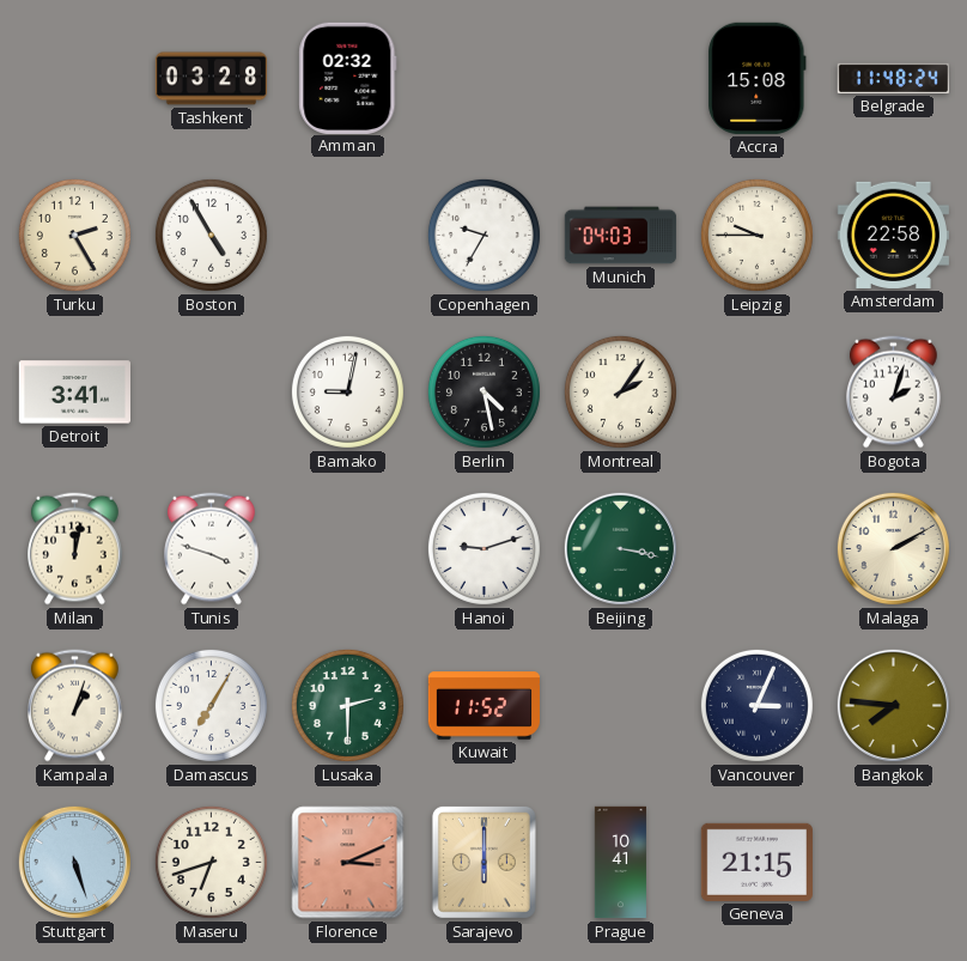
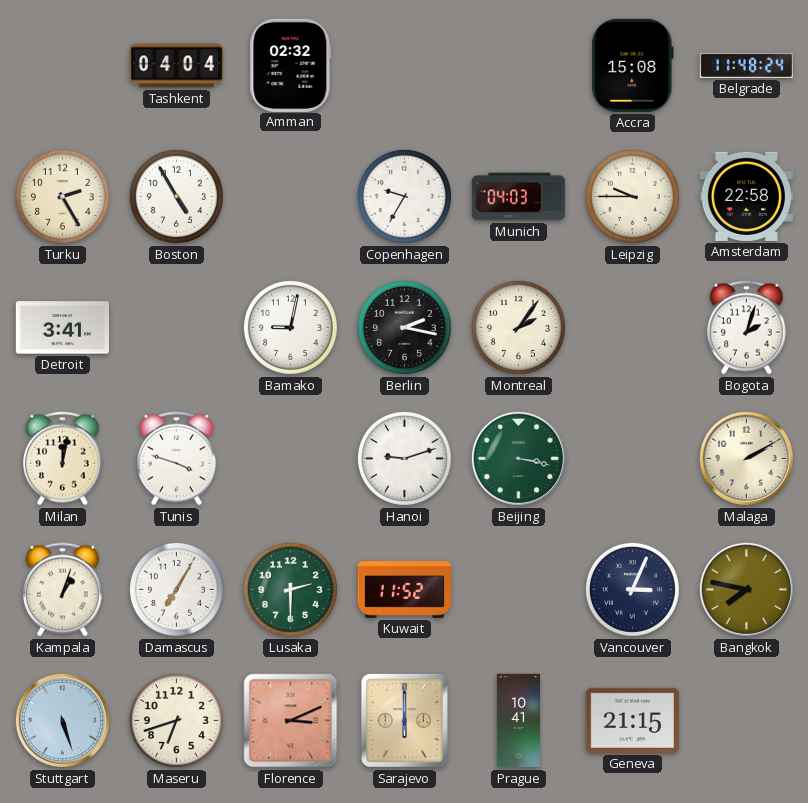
Tashkent: 03:28 -> 04:04
Berlin: 4:28 -> 2:17
Bangkok: 7:46 -> 7:47
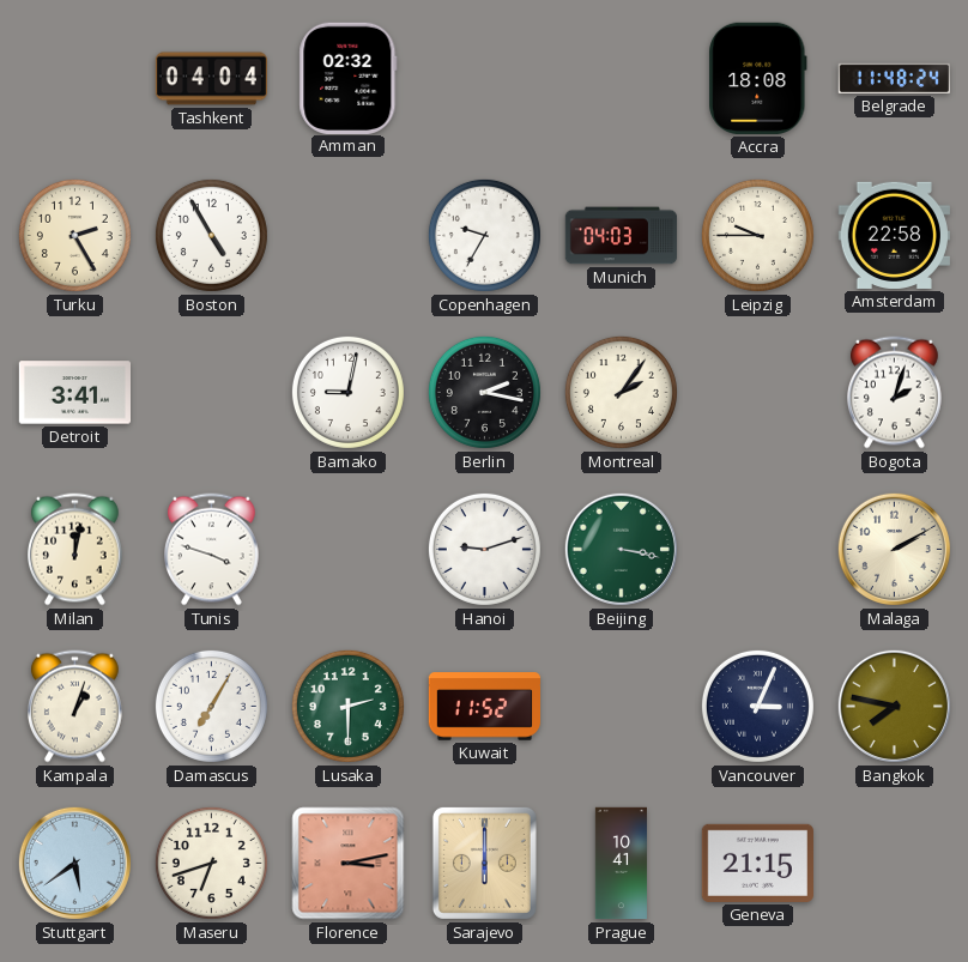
Accra: 15:08 -> 18:08
Stuttgart: 5:27 -> 5:39
Florence: 3:11 -> 3:13
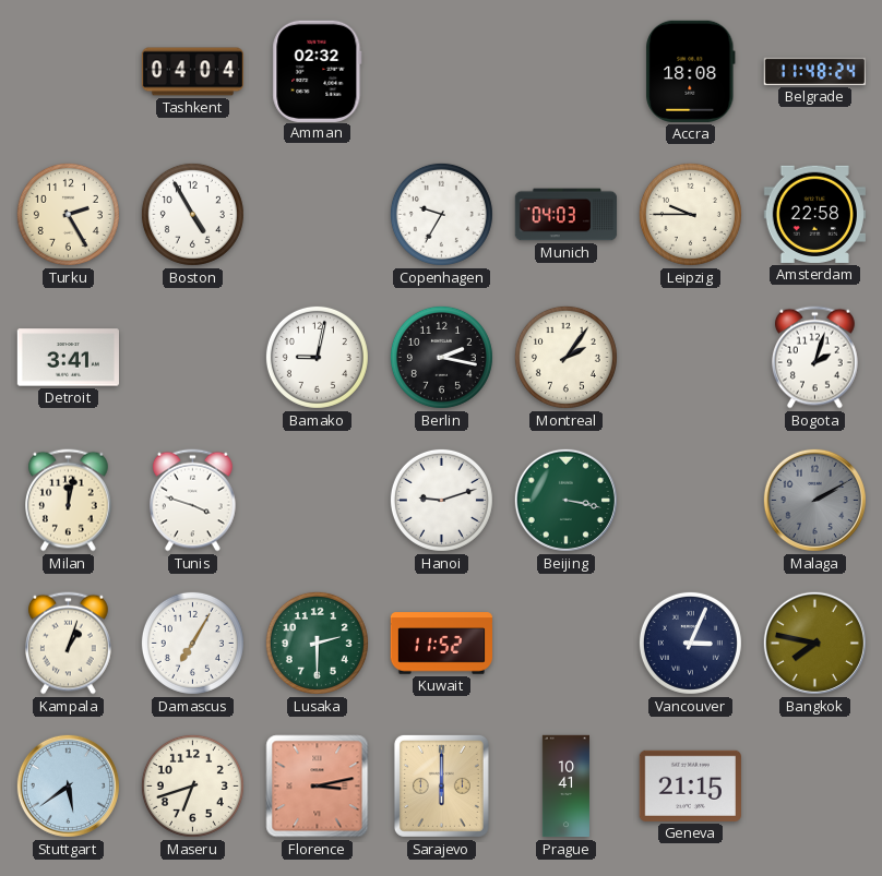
Malaga dial: cream -> grey
